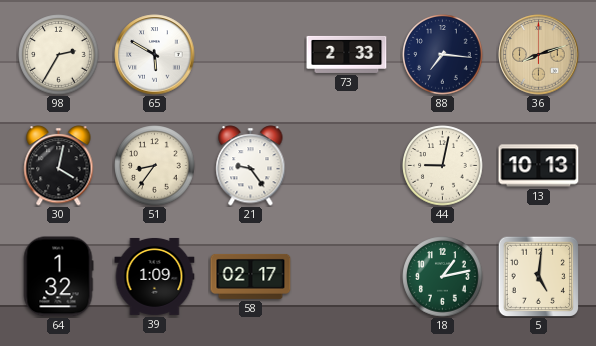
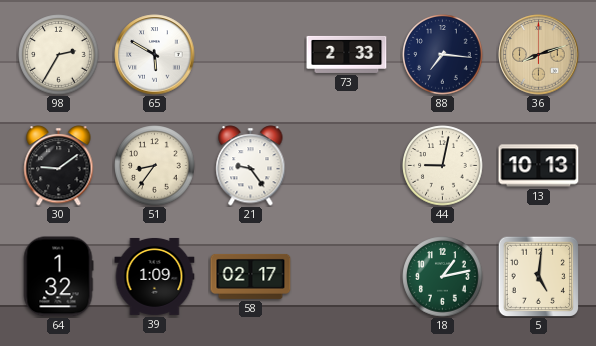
30: 4:02 -> 9:09
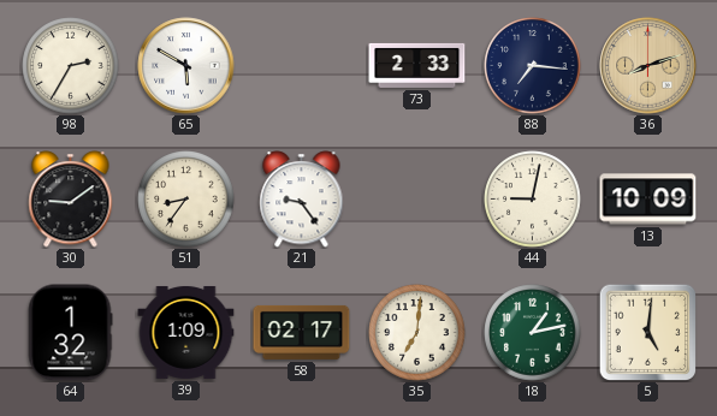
13: 10:13 -> 10:09
35: none -> 7:01
